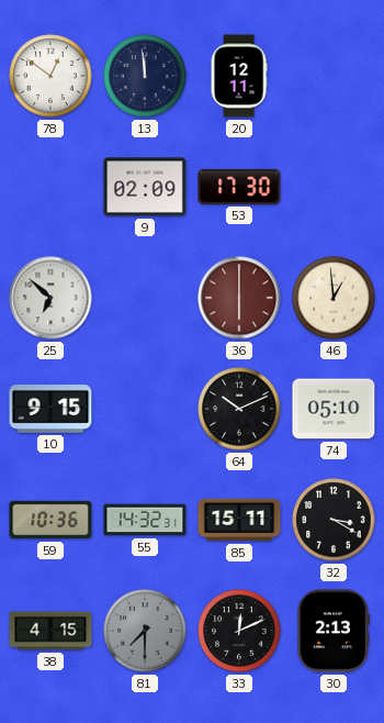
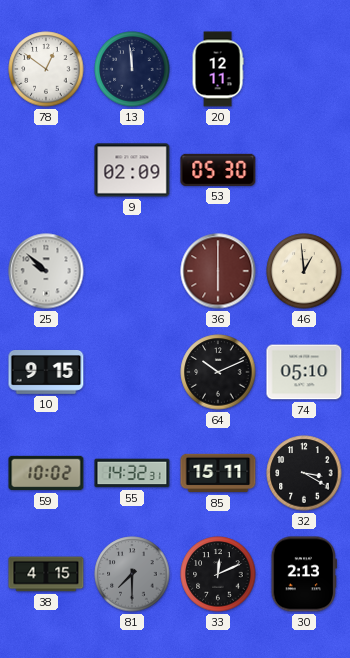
53: 17:30 -> 05:30
25: 6:52 -> 9:52
59: 10:36 -> 10:02
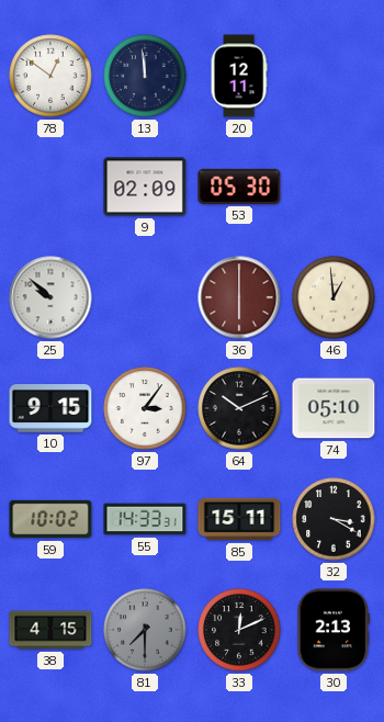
97: none -> 3:06
55: 14:32 -> 14:33
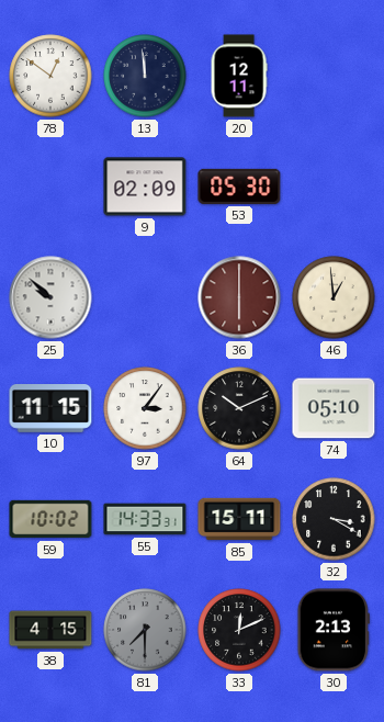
10: 9:15 -> 11:15
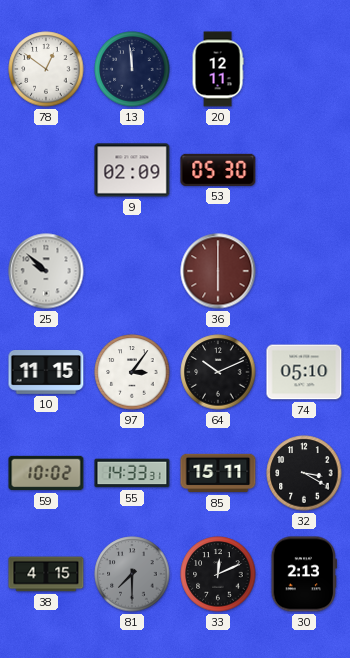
46: 12:59 -> none
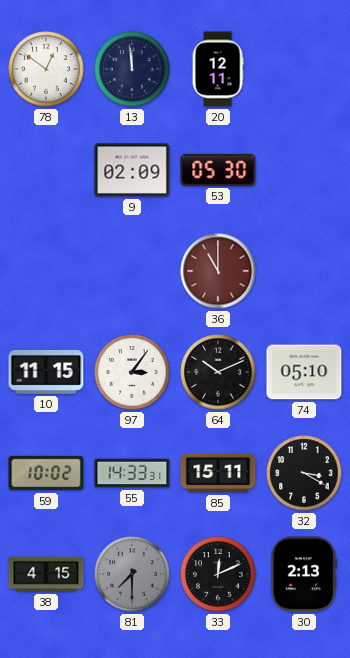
25: 9:52 -> none
36: 6:00 -> 11:00
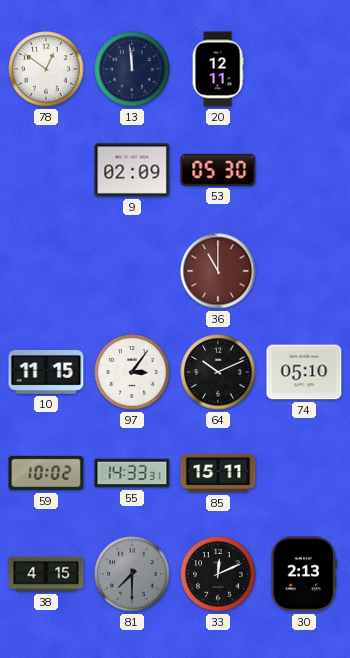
32: 3:20 -> none
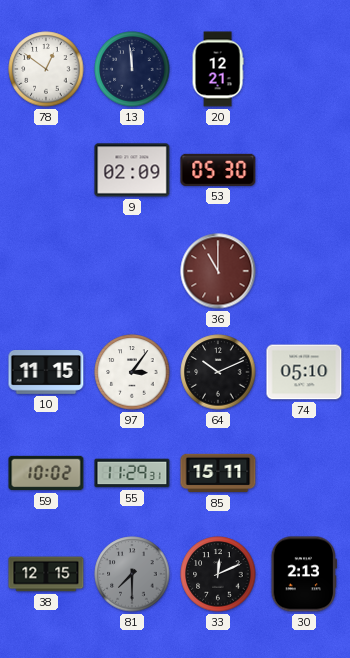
20: 12:11 -> 12:21
55: 14:33 -> 11:29
38: 4:15 -> 12:15
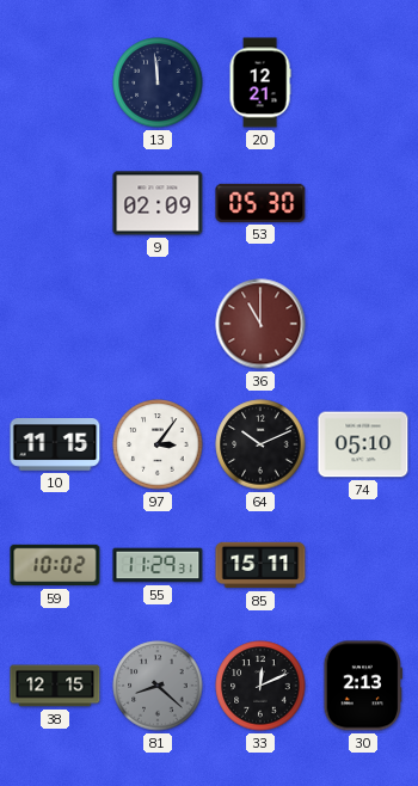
78: 12:51 -> none
81: 7:30 -> 8:22
